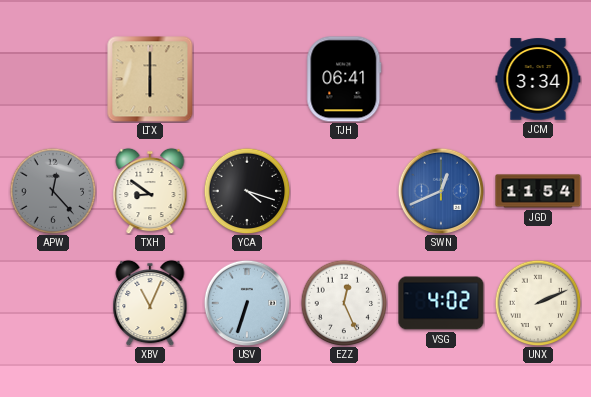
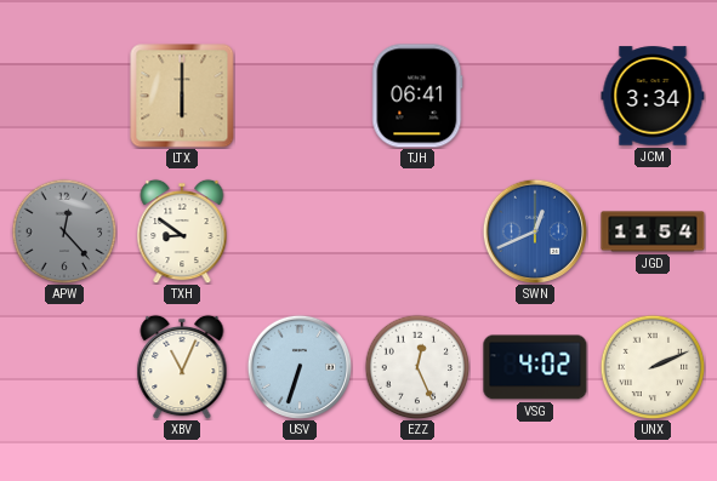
YCA: 4:18 -> none
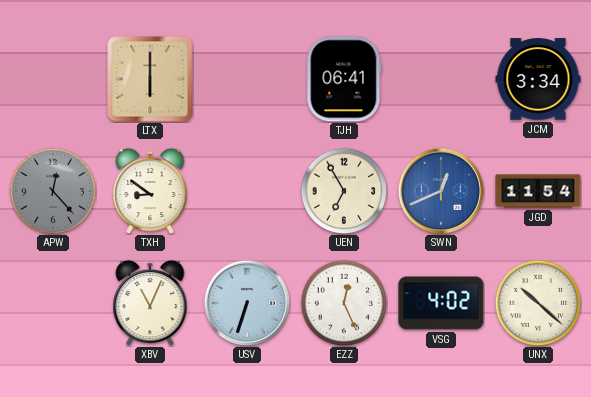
UEN: none -> 6:55
UNX: 2:11 -> 10:22
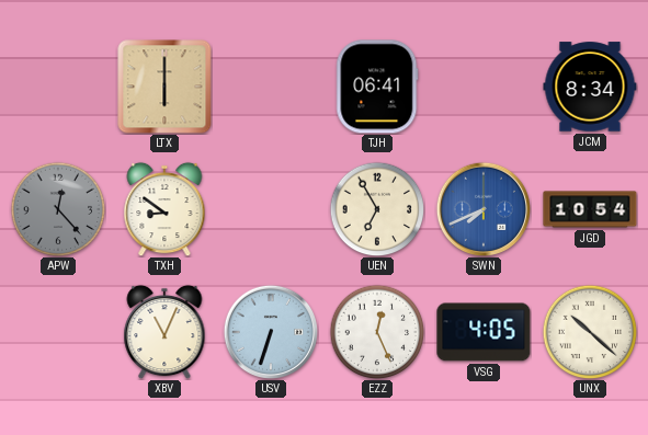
JCM: 3:34 -> 8:34
SWN: 12:41 -> 7:41
JGD: 11:54 -> 10:54
VSG: 4:02 -> 4:05
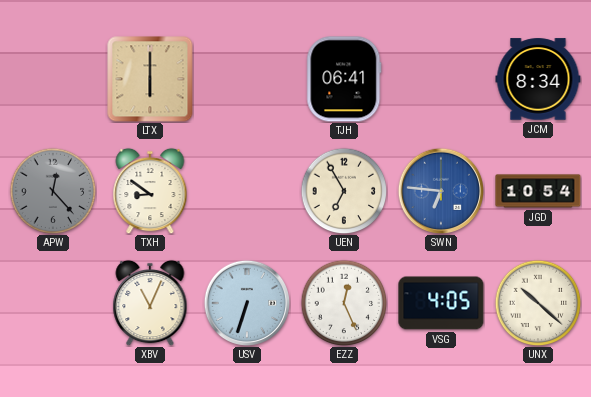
SWN: 7:41 -> 6:46
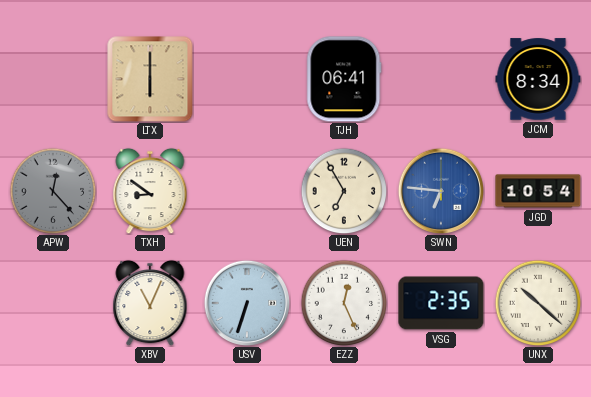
VSG: 4:05 -> 2:35
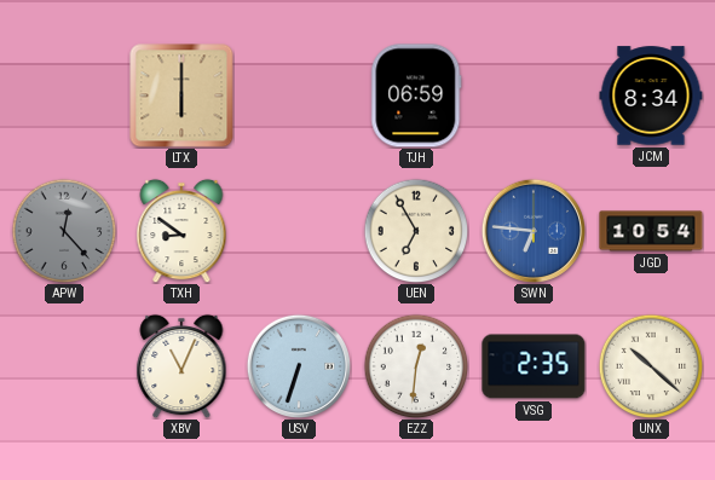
TJH: 06:41 -> 06:59
EZZ: 12:26 -> 12:31
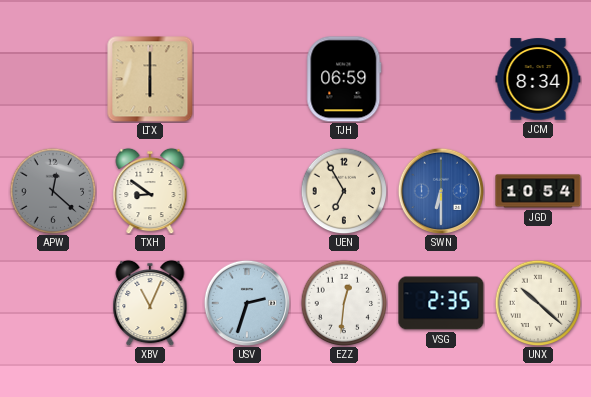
APW: 12:23 -> 12:22
SWN: 6:46 -> 6:30
USV: 6:33 -> 2:33
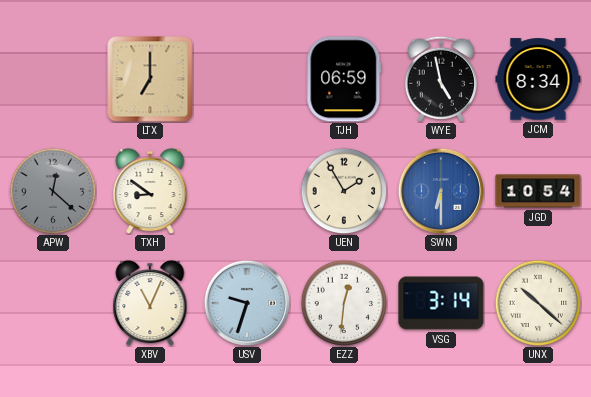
LTX: 6:00 -> 7:00
WYE: none -> 4:58
UEN: 6:55 -> 1:55
USV: 2:33 -> 9:33
VSG: 2:35 -> 3:14
